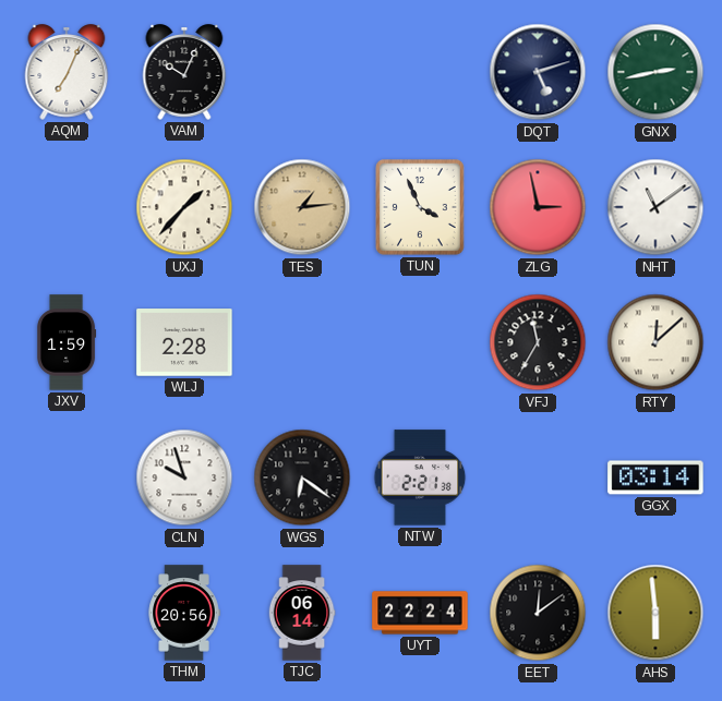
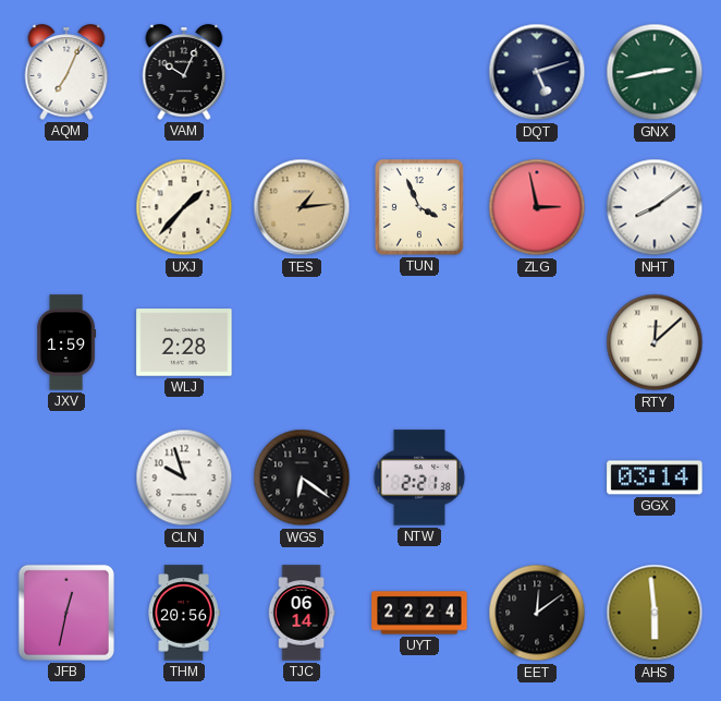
NHT: 11:09 -> 8:09
VFJ: 11:35 -> none
JFB: none -> 12:32
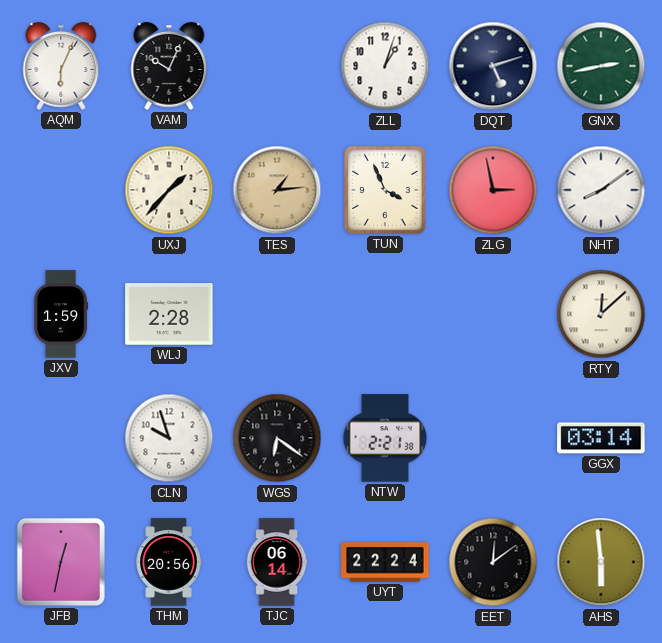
AQM: 7:04 -> 6:04
ZLL: none -> 1:03
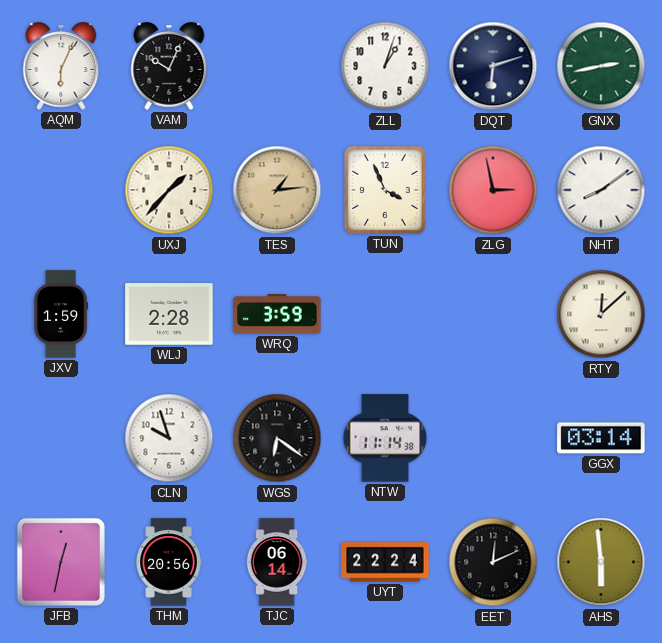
DQT: 5:12 -> 6:12
WRQ: none -> 3:59
NTW: 2:21 -> 11:14
EET: 12:09 -> 12:11
